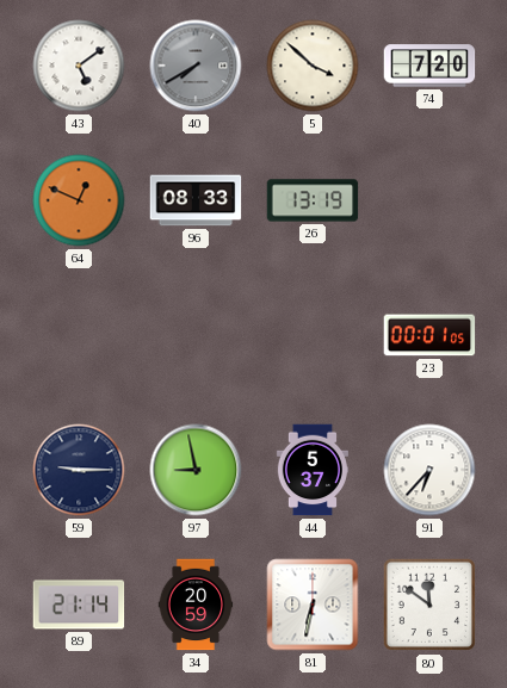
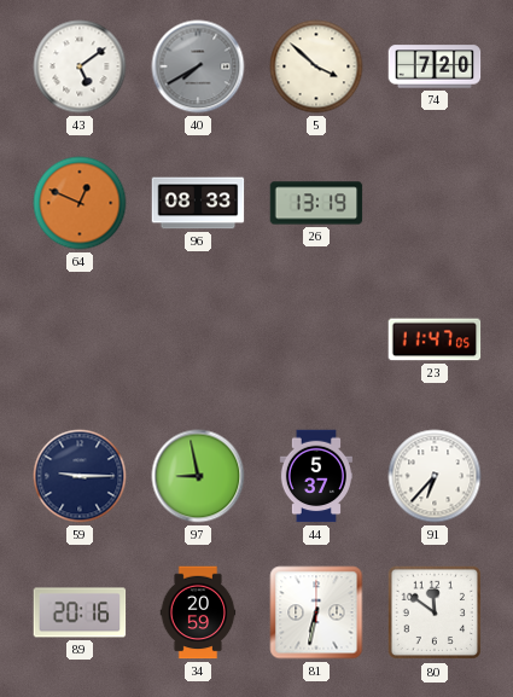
23: 00:01 -> 11:47
89: 21:14 -> 20:16
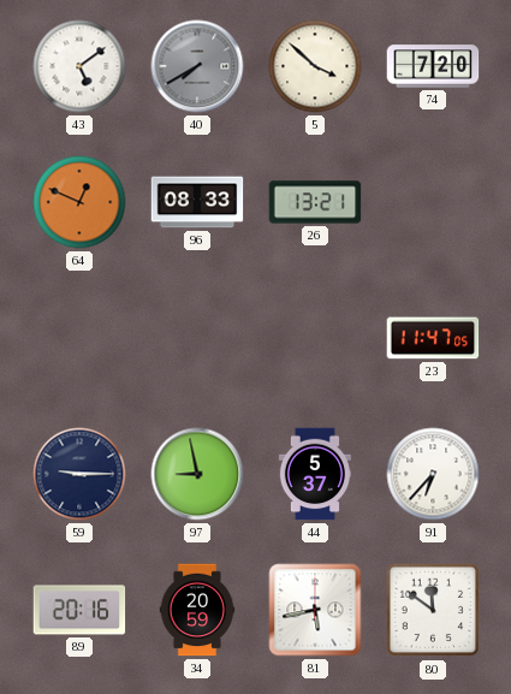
26: 13:19 -> 13:21
81: 6:32 -> 5:43
